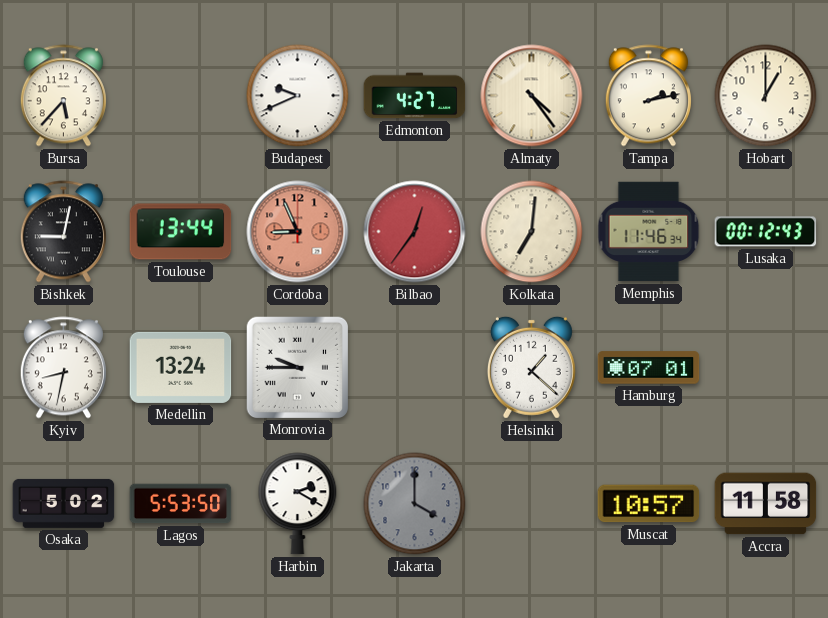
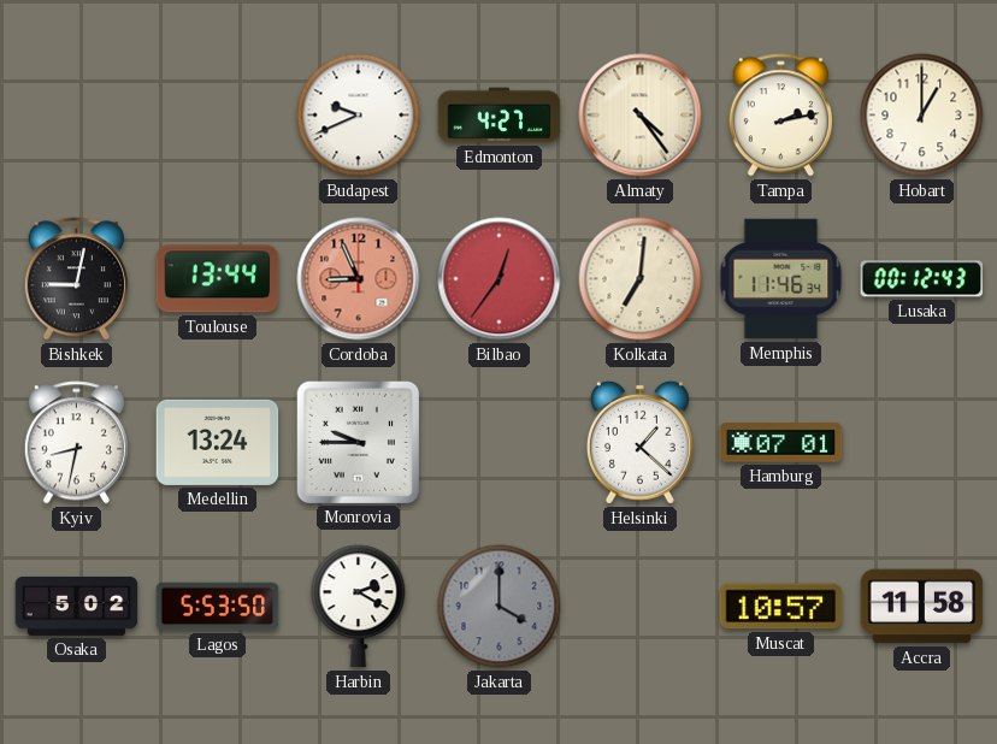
Bursa: 5:37 -> none
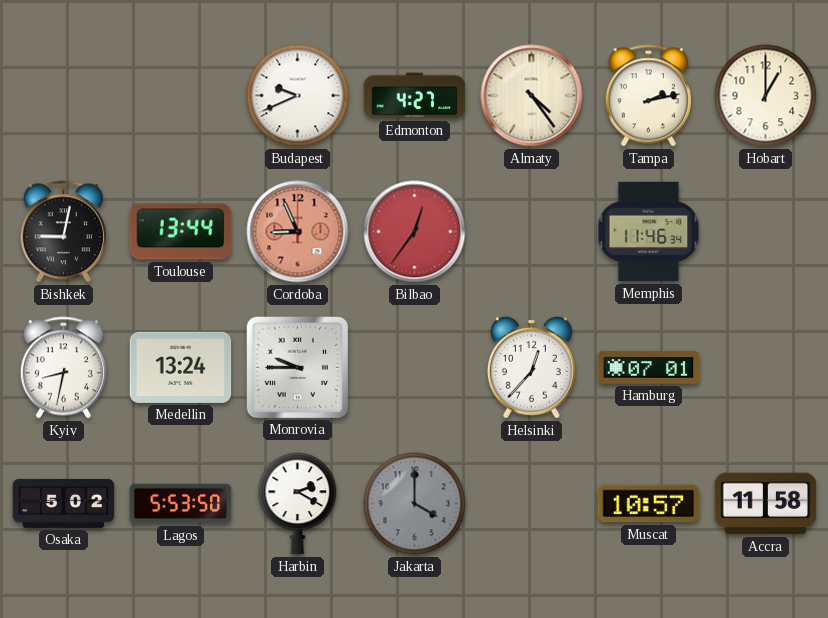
Kolkata: 7:01 -> none
Lusaka: 00:12 -> none
Helsinki: 1:22 -> 12:37
